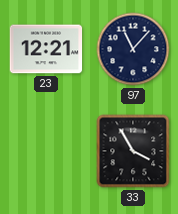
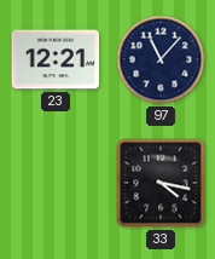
33: 3:55 -> 4:17
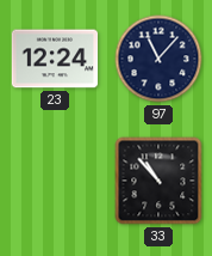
23: 12:21 -> 12:24
33: 4:17 -> 10:53
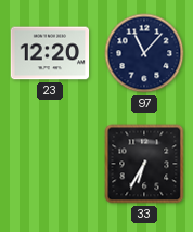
23: 12:24 -> 12:20
33: 10:53 -> 6:35
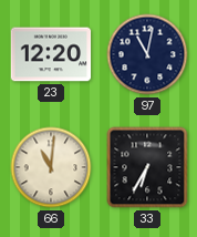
97: 11:07 -> 11:02
66: none -> 11:01
